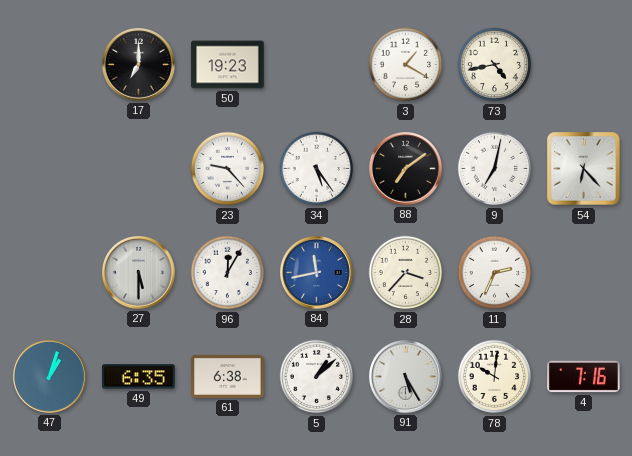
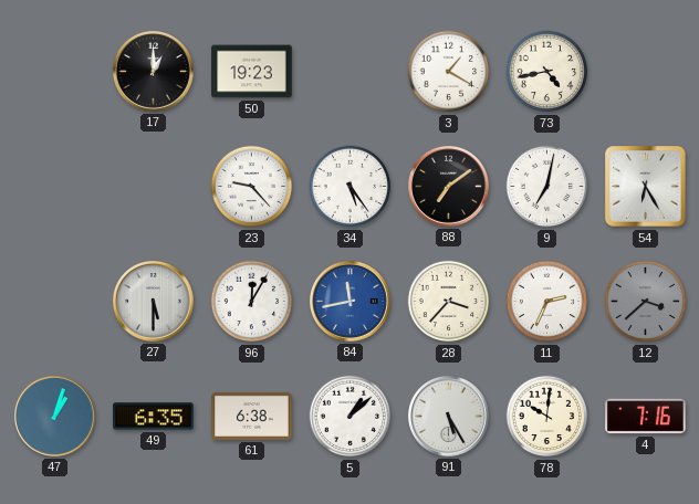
17: 7:00 -> 1:00
54: 6:23 -> 6:25
12: none -> 3:38
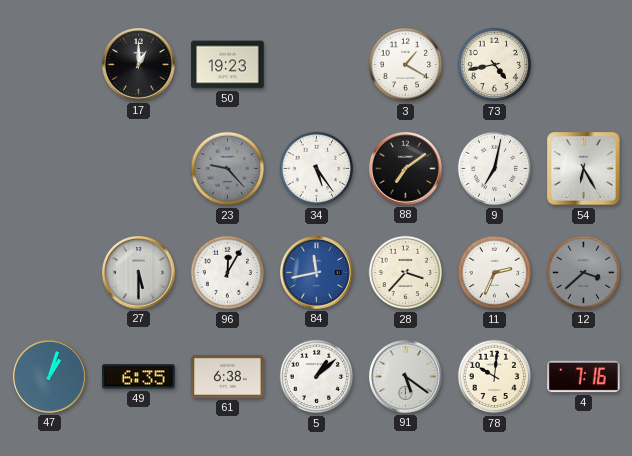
23 dial: white -> grey
91: 5:25 -> 5:21
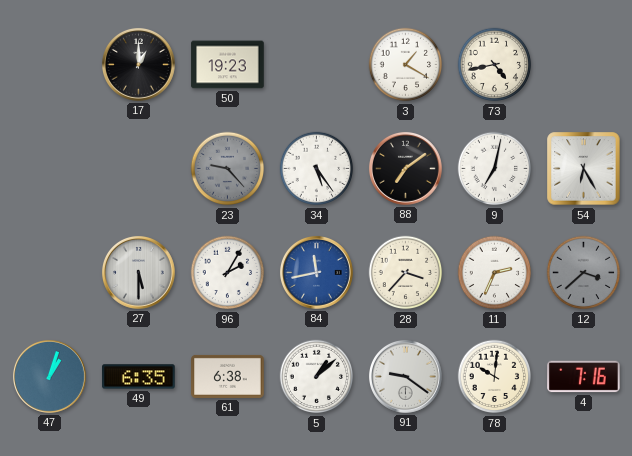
96: 12:05 -> 2:05
91: 5:21 -> 9:21
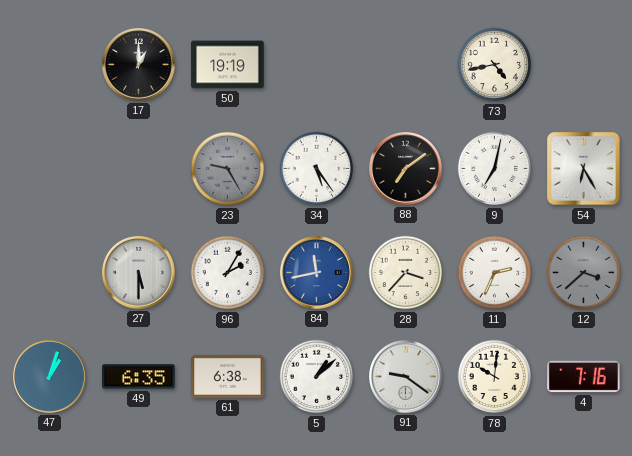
50: 19:23 -> 19:19
3: 1:20 -> none
23: 9:23 -> 9:25
